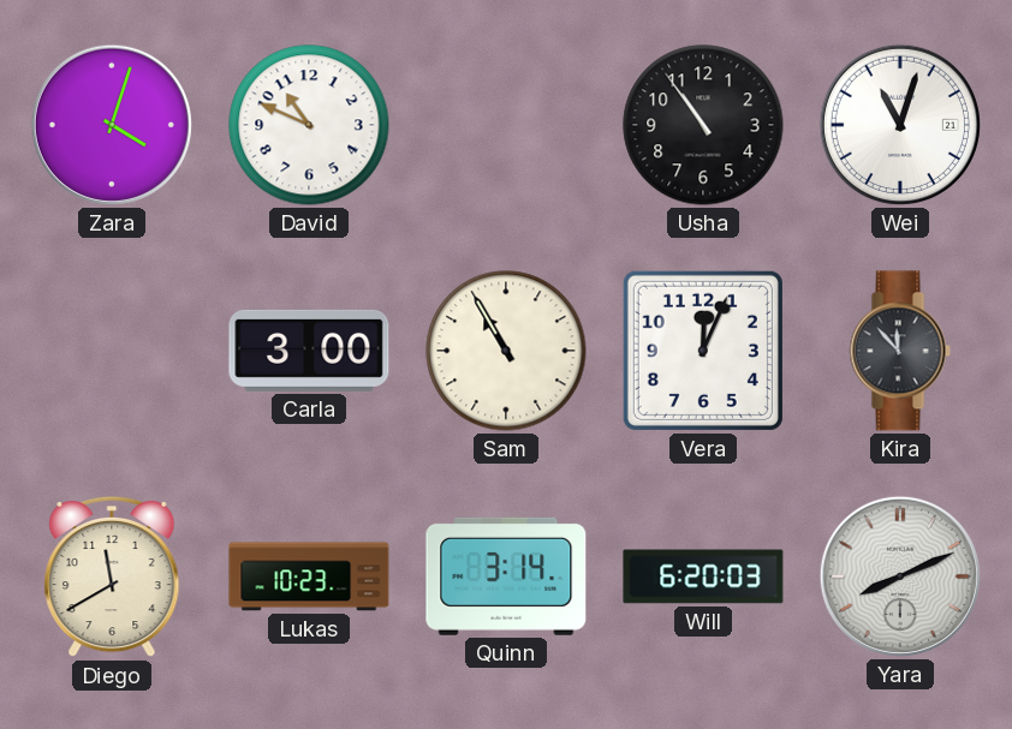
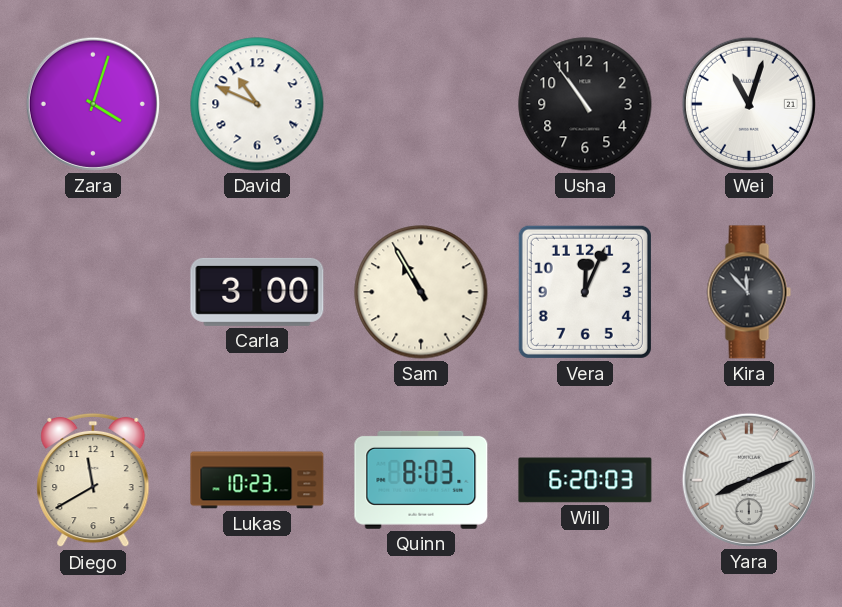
Quinn: 3:14 -> 8:03
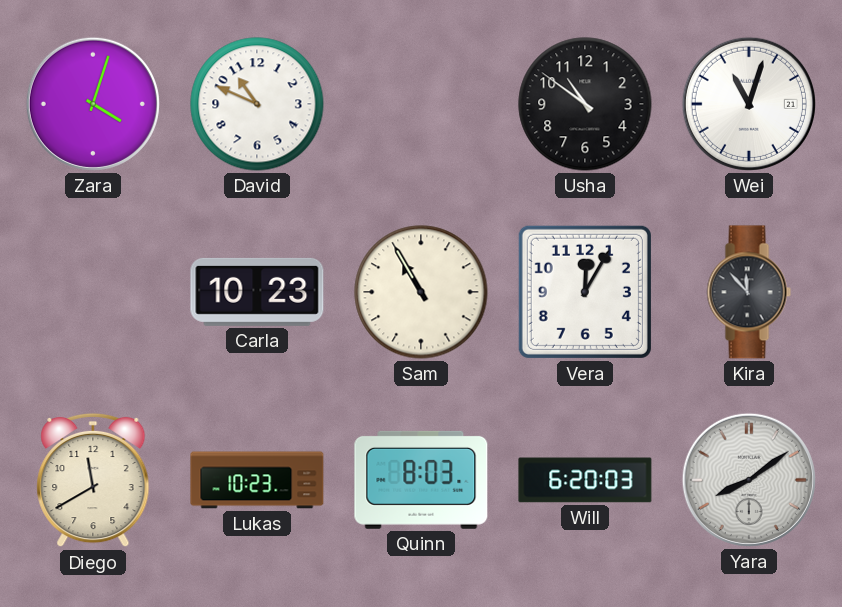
Usha: 10:54 -> 10:51
Carla: 3:00 -> 10:23
Vera: 12:04 -> 12:05
Yara: 8:11 -> 8:09
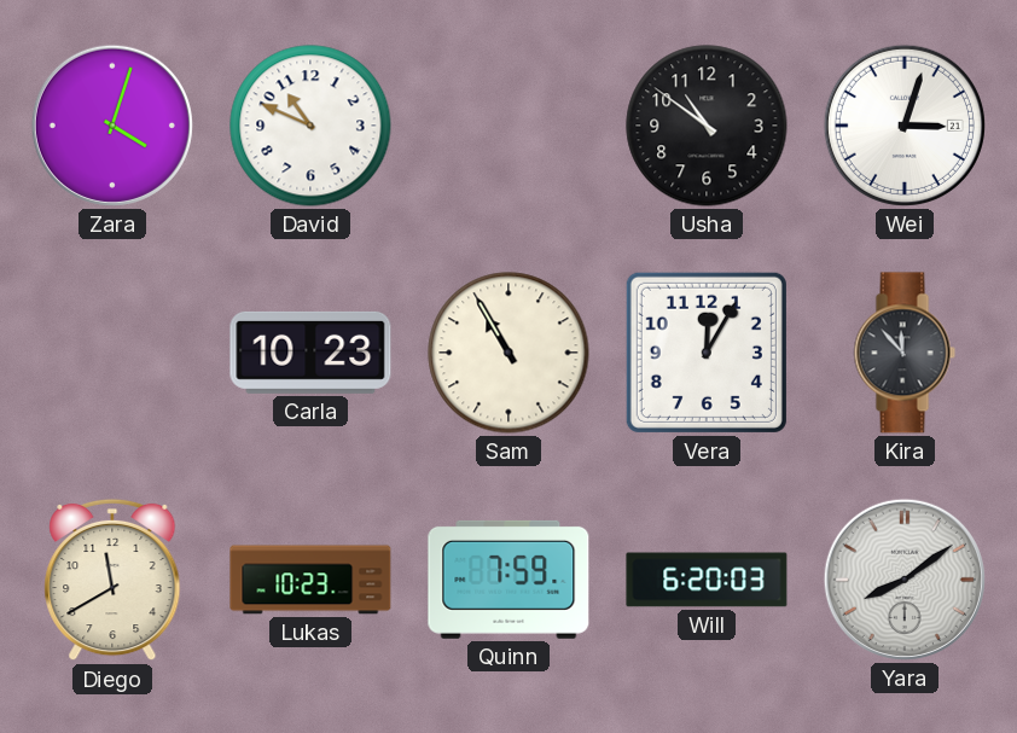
Wei: 11:03 -> 3:03
Quinn: 8:03 -> 7:59
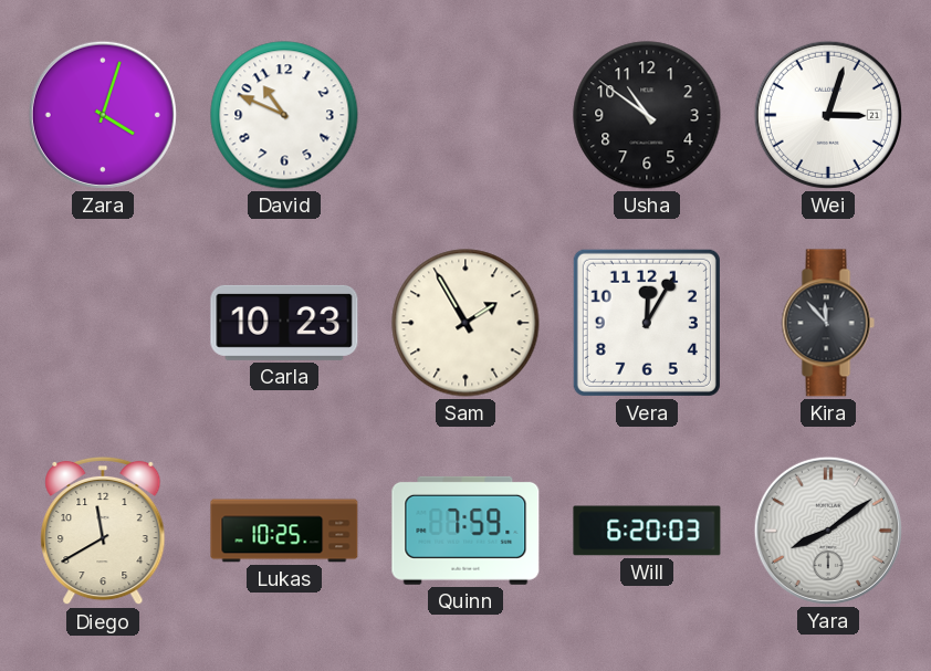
Sam: 10:55 -> 1:55
Lukas: 10:23 -> 10:25
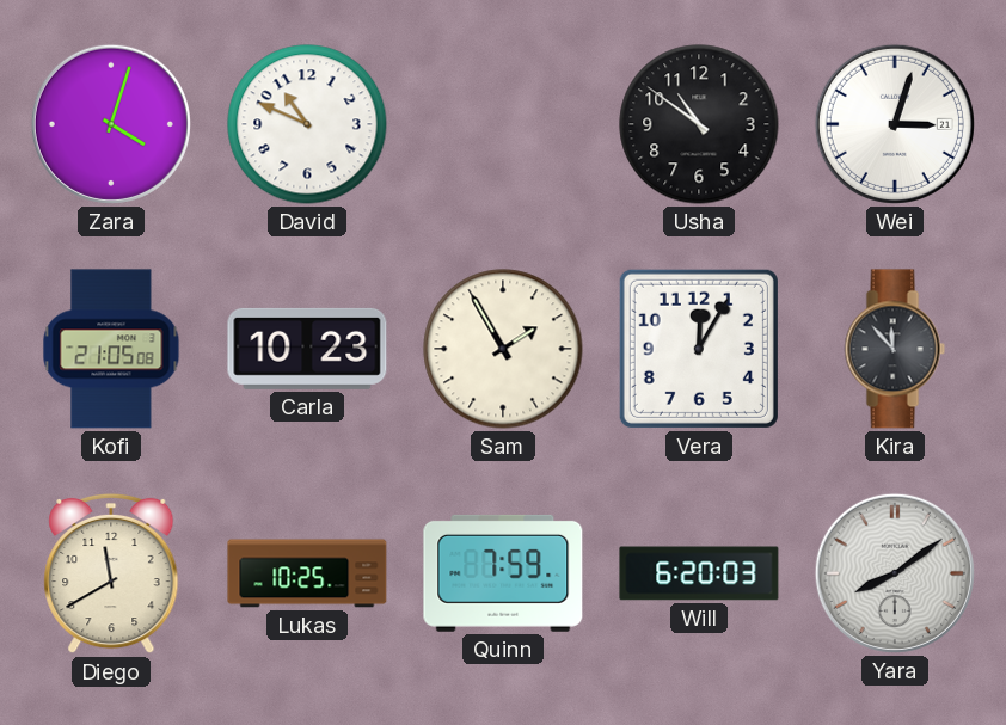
Kofi: none -> 21:05
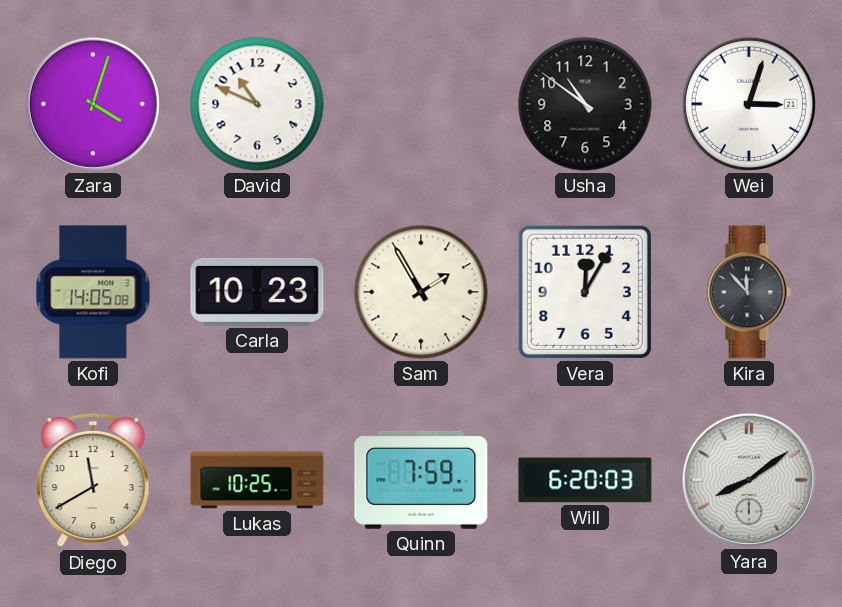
Kofi: 21:05 -> 14:05
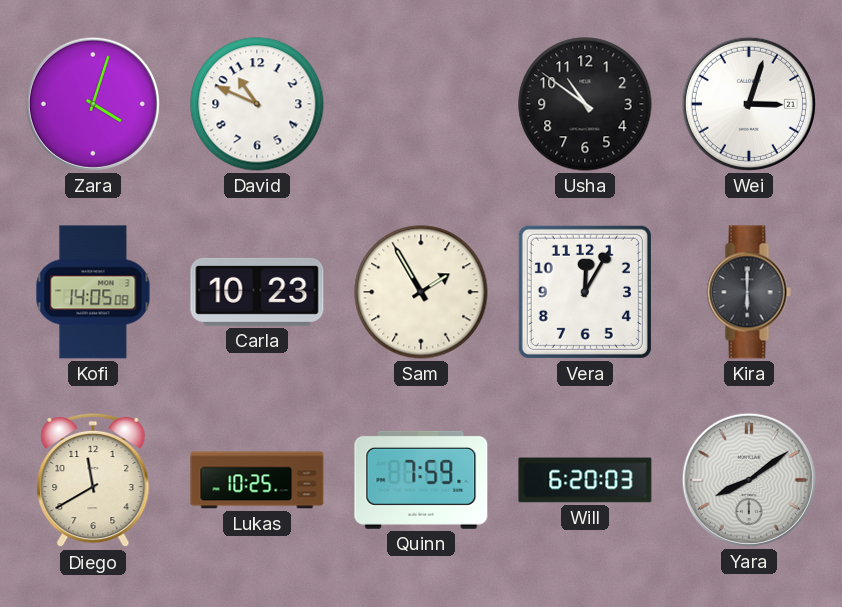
Kira: 11:53 -> 6:00
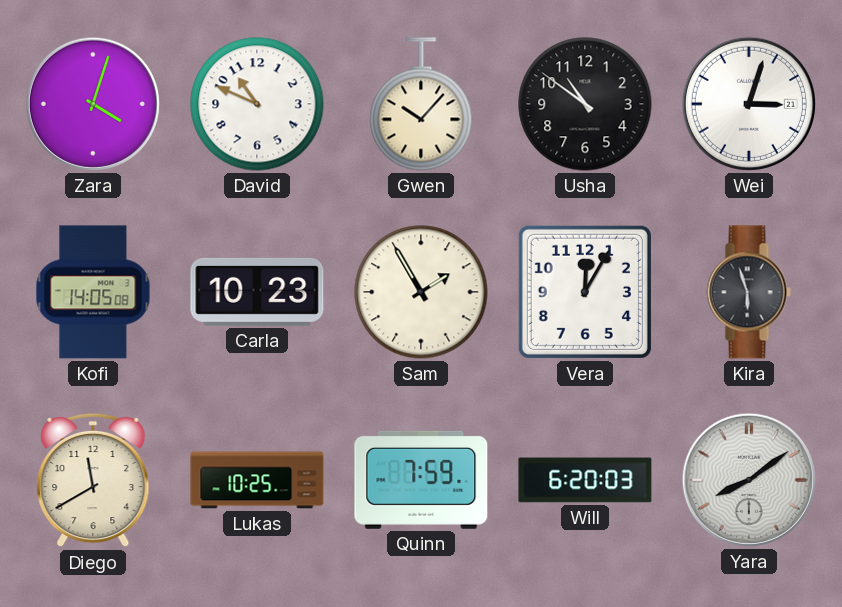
Gwen: none -> 10:07
Kira: 6:00 -> 5:57
